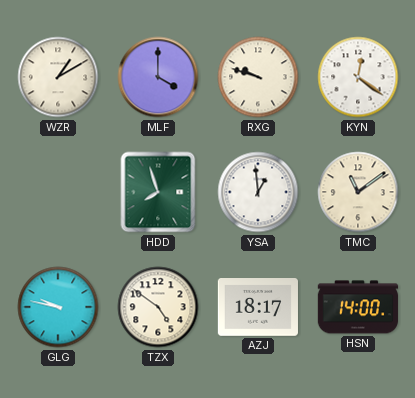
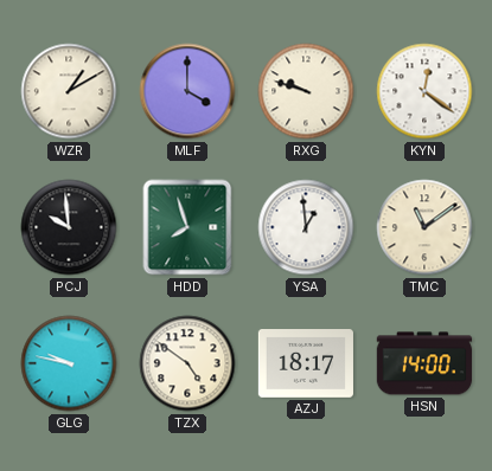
PCJ: none -> 9:59
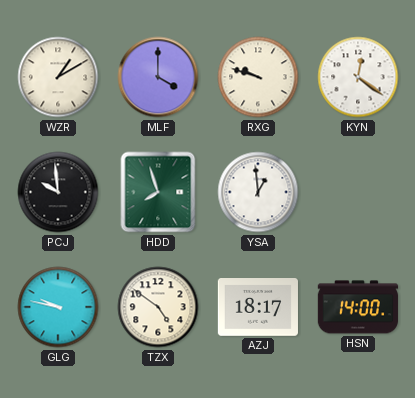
TMC: 11:09 -> none
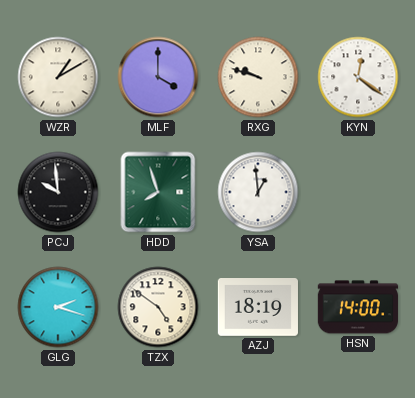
GLG: 9:47 -> 2:18
AZJ: 18:17 -> 18:19
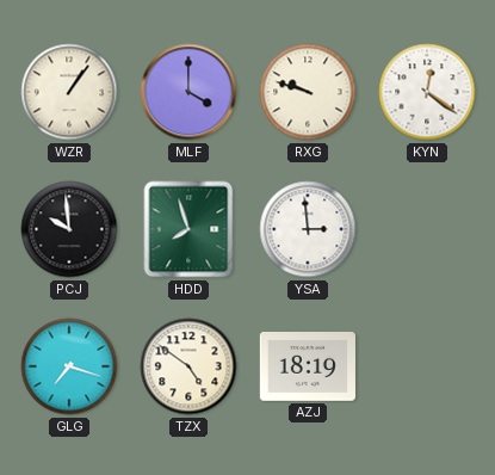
WZR: 1:10 -> 1:06
YSA: 12:59 -> 2:59
GLG: 2:18 -> 7:18
HSN: 14:00 -> none
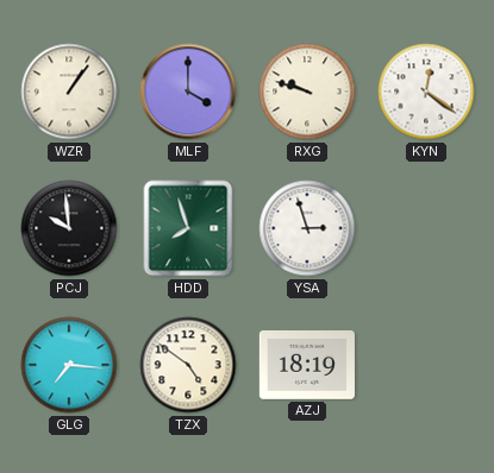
YSA: 2:59 -> 2:57
GLG: 7:18 -> 7:16
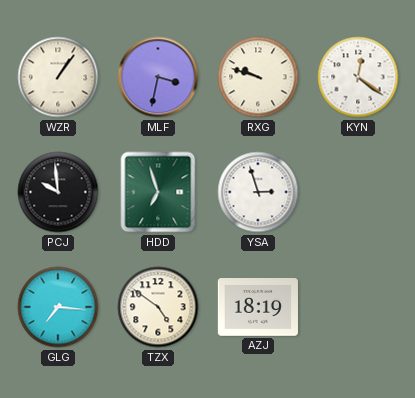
MLF: 4:00 -> 3:32
HDD: 7:57 -> 6:57
